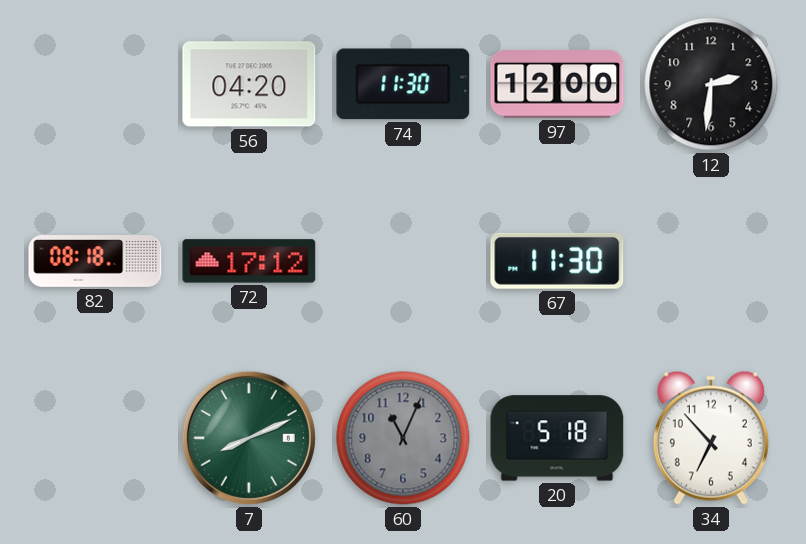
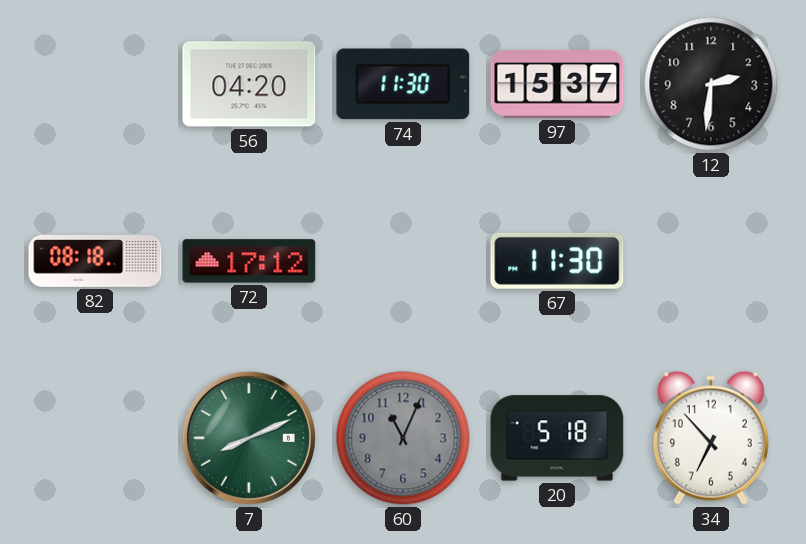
97: 12:00 -> 15:37
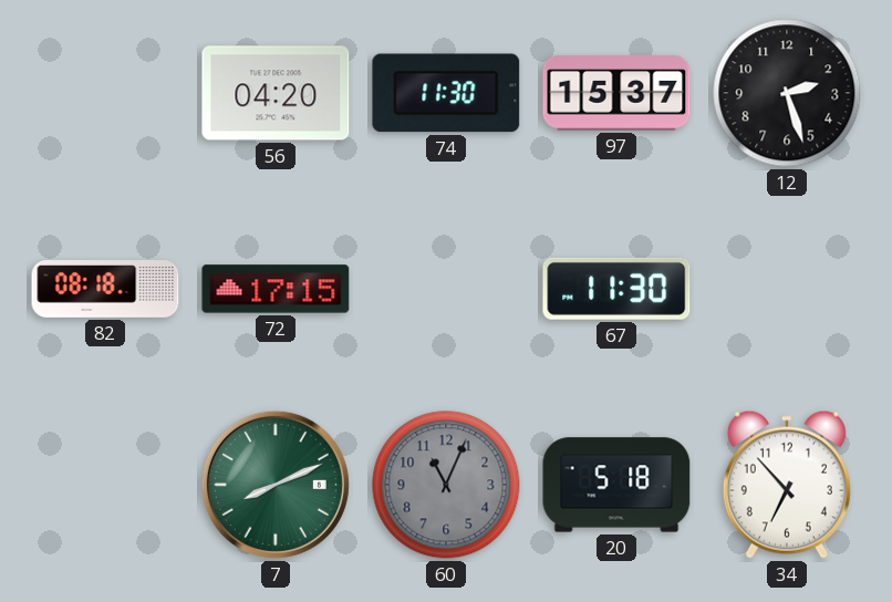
12: 2:31 -> 2:27
72: 17:12 -> 17:15
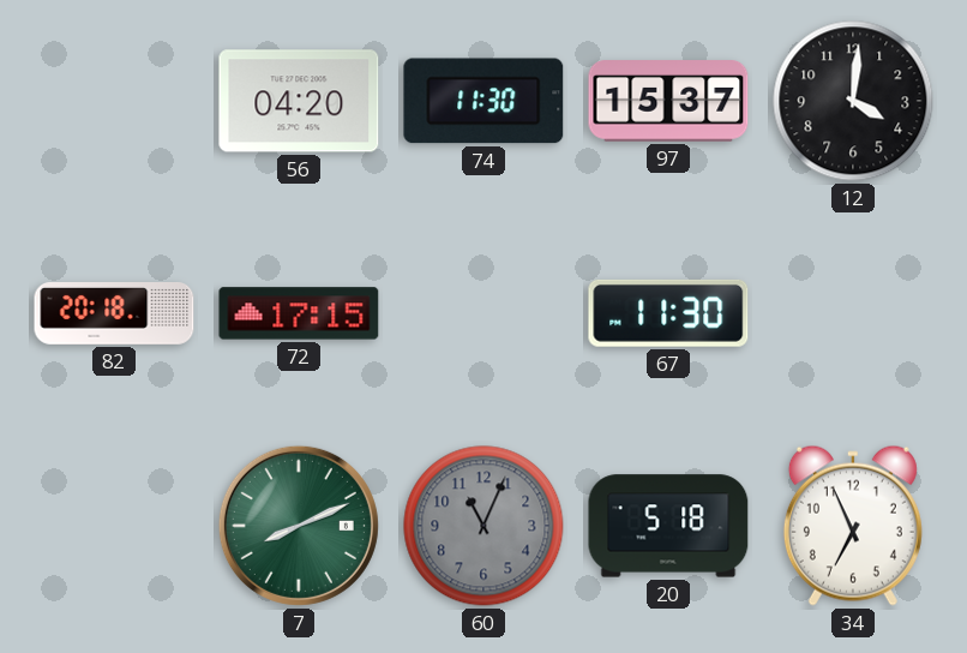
12: 2:27 -> 4:01
82: 08:18 -> 20:18
34: 6:53 -> 6:56
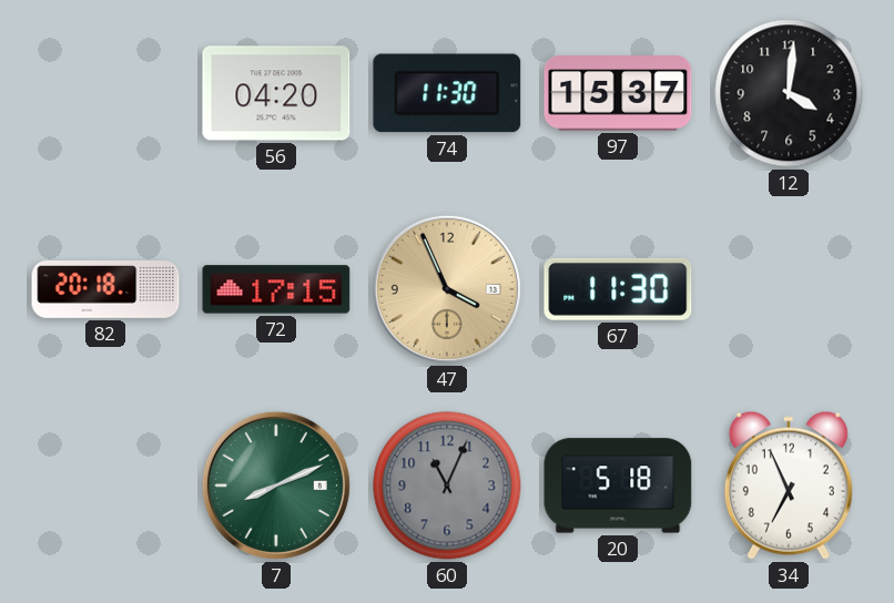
47: none -> 3:56
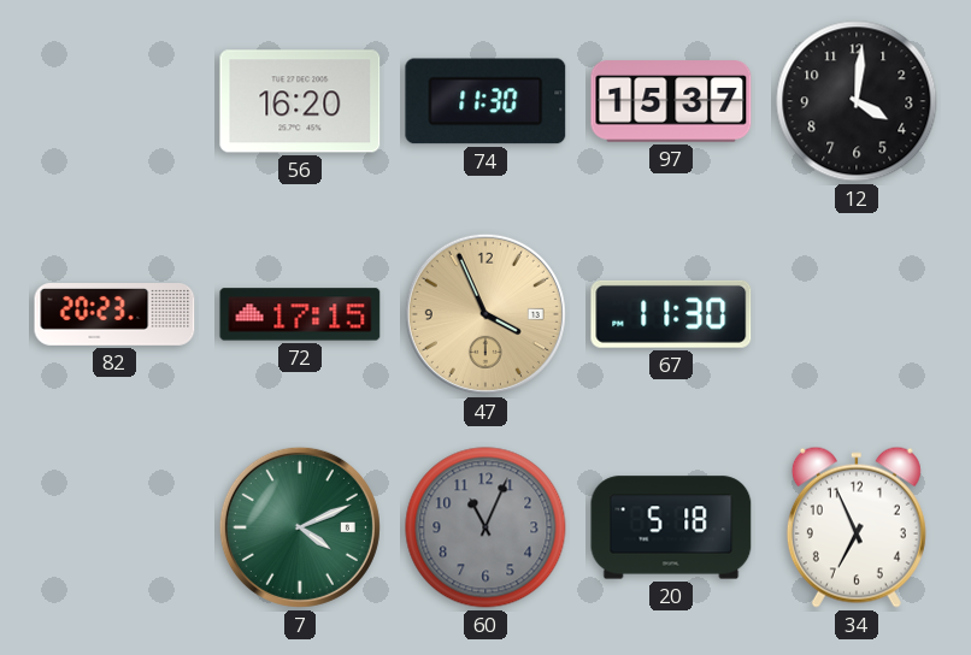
56: 04:20 -> 16:20
82: 20:18 -> 20:23
7: 8:11 -> 4:11
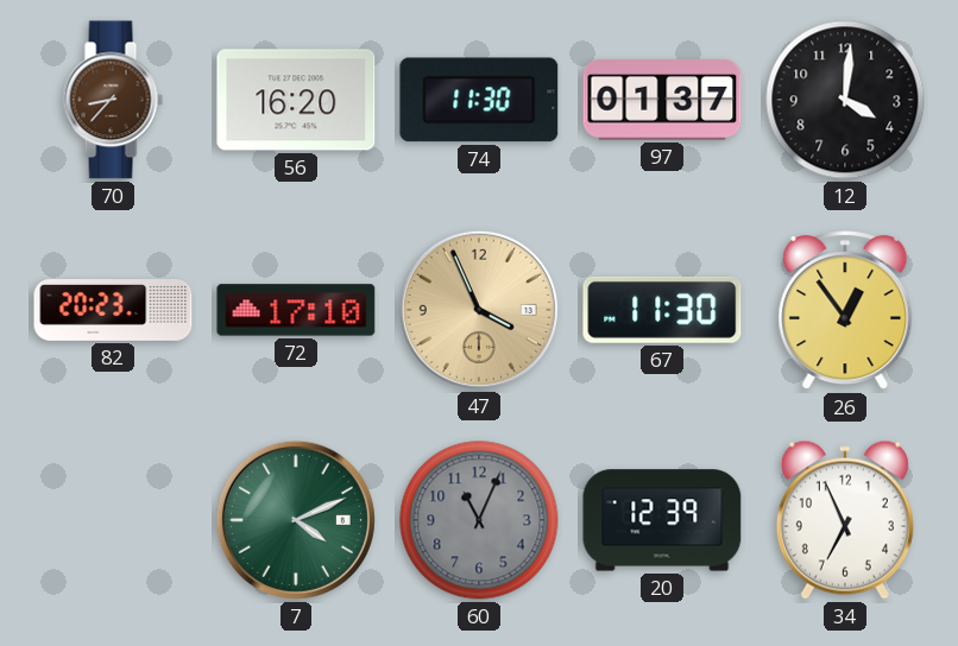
70: none -> 8:37
97: 15:37 -> 01:37
72: 17:15 -> 17:10
26: none -> 12:54
20: 5:18 -> 12:39
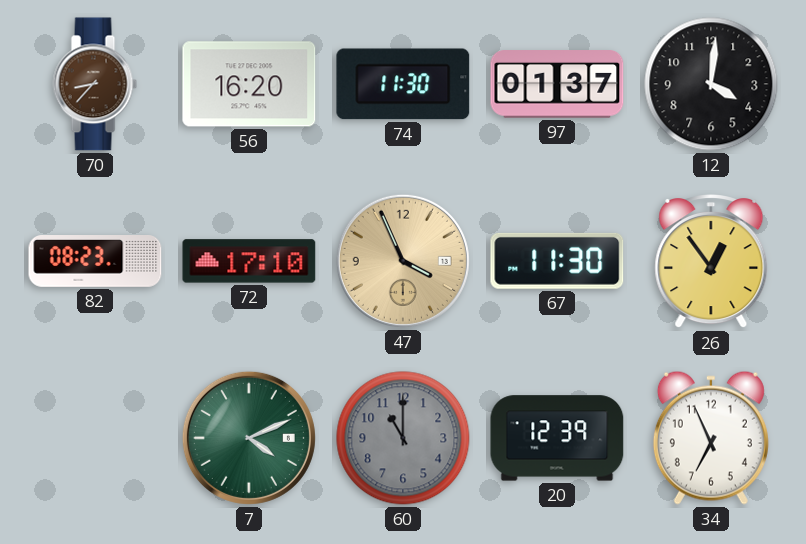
82: 20:23 -> 08:23
60: 11:04 -> 11:00
